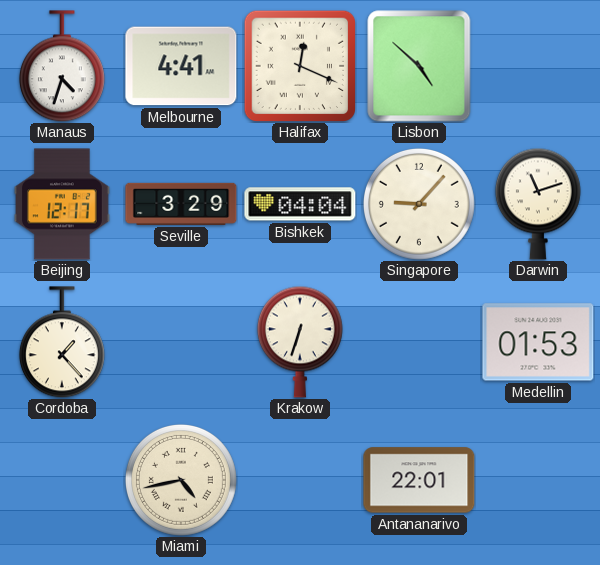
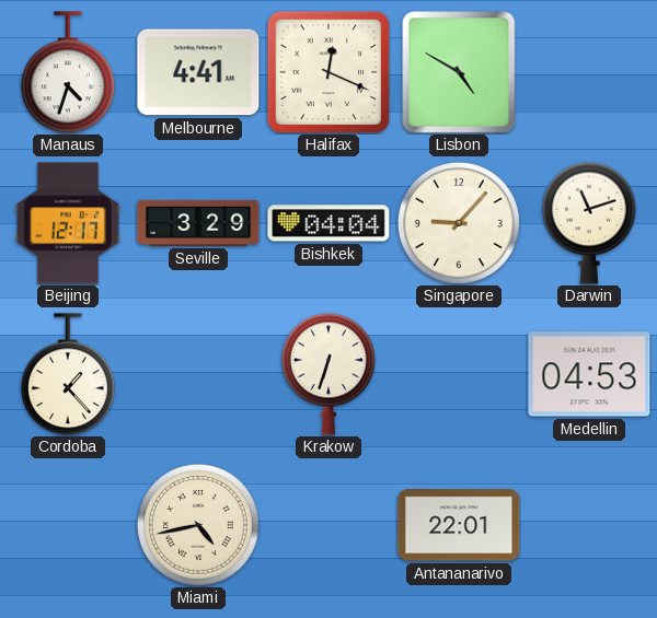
Lisbon: 4:52 -> 4:50
Medellin: 01:53 -> 04:53
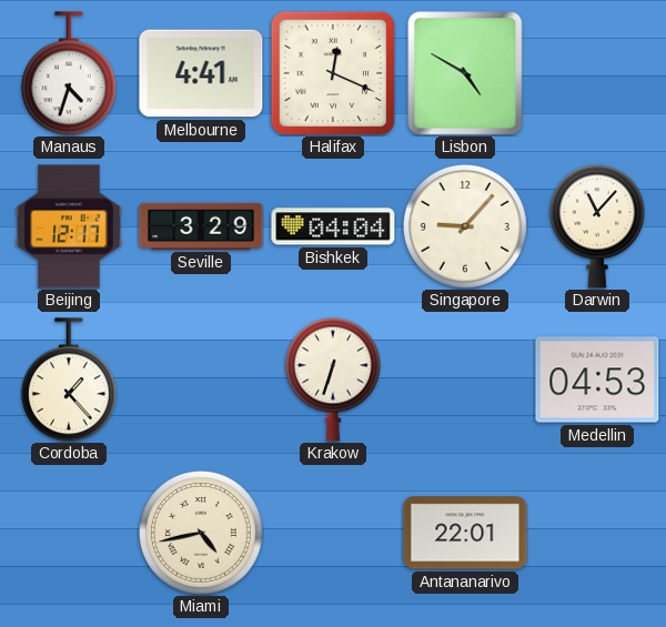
Darwin: 11:12 -> 11:07
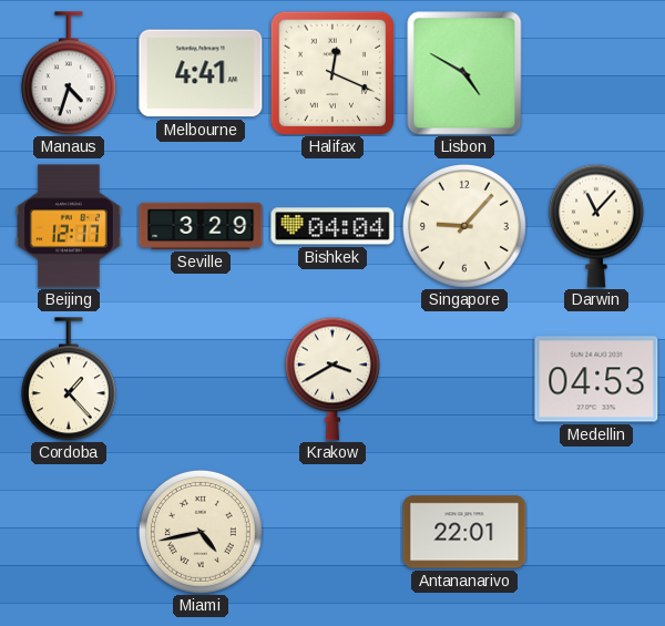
Krakow: 6:33 -> 3:40
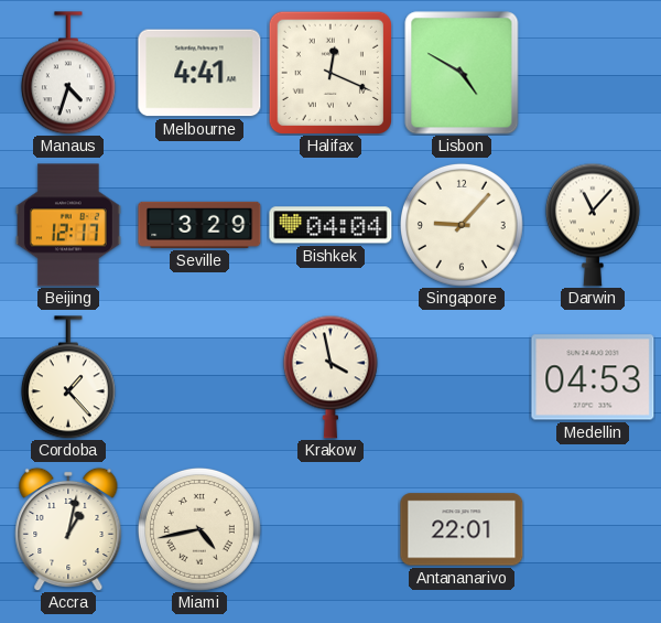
Krakow: 3:40 -> 3:58
Accra: none -> 1:02
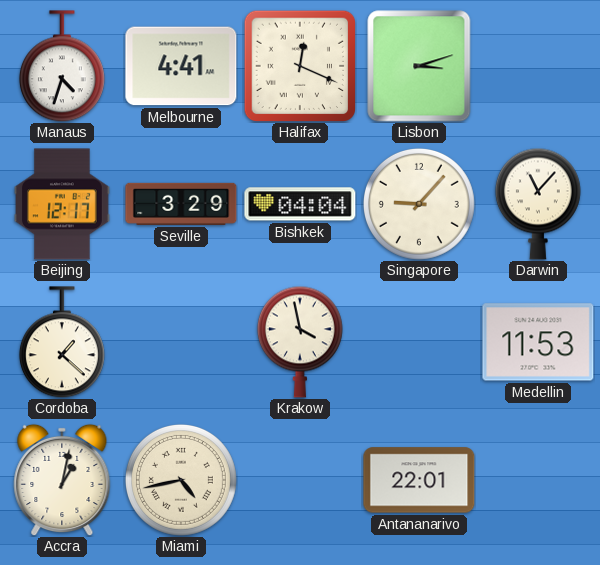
Lisbon: 4:50 -> 3:12
Cordoba: 1:23 -> 1:22
Medellin: 04:53 -> 11:53
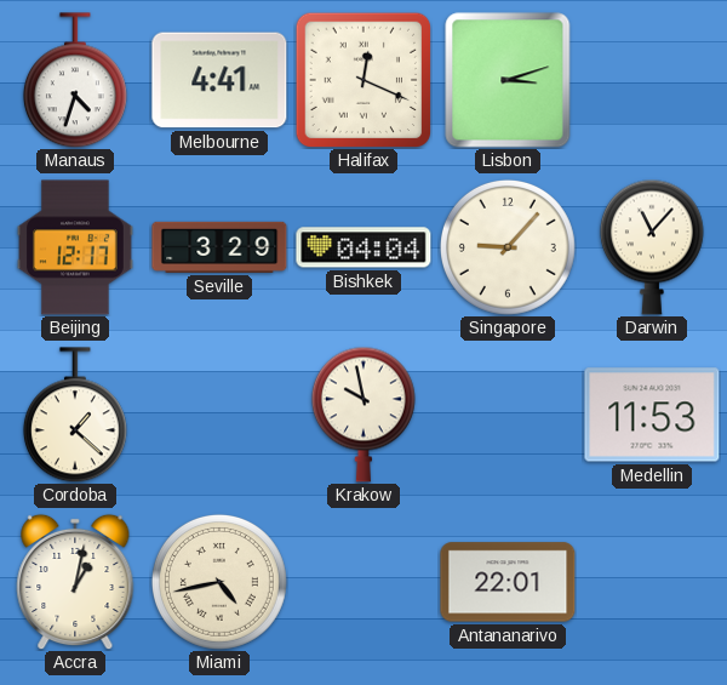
Krakow: 3:58 -> 9:58
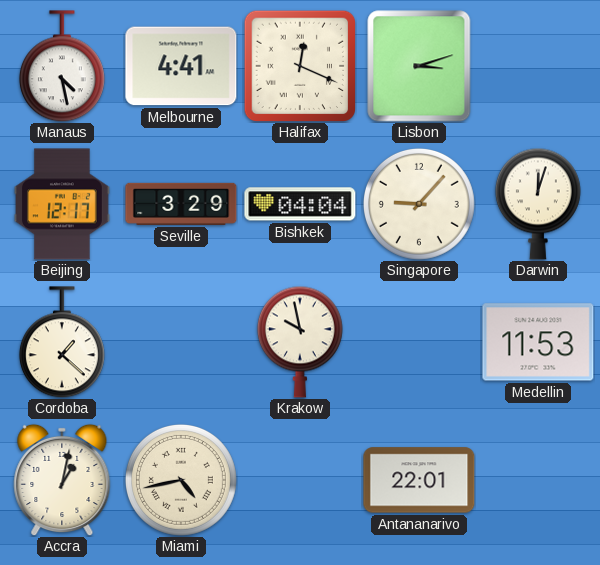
Manaus: 4:33 -> 4:28
Darwin: 11:07 -> 12:03
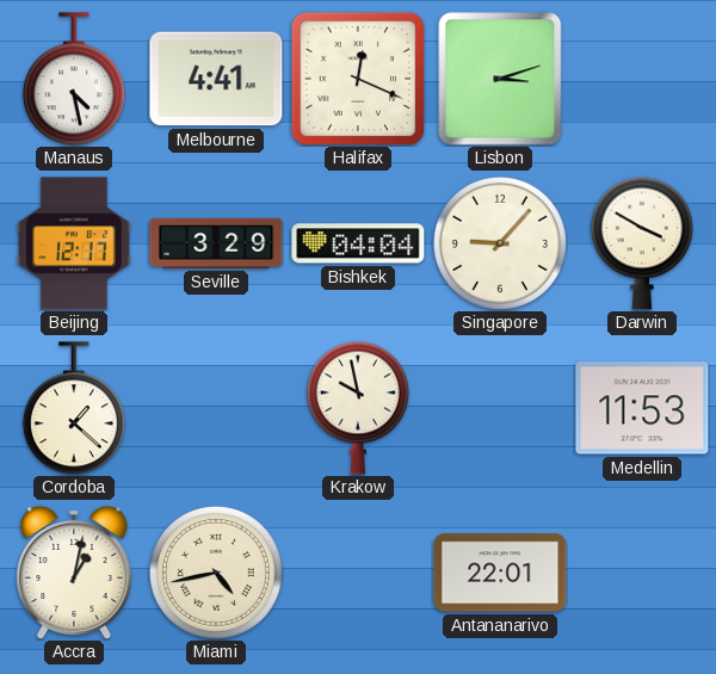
Darwin: 12:03 -> 3:50
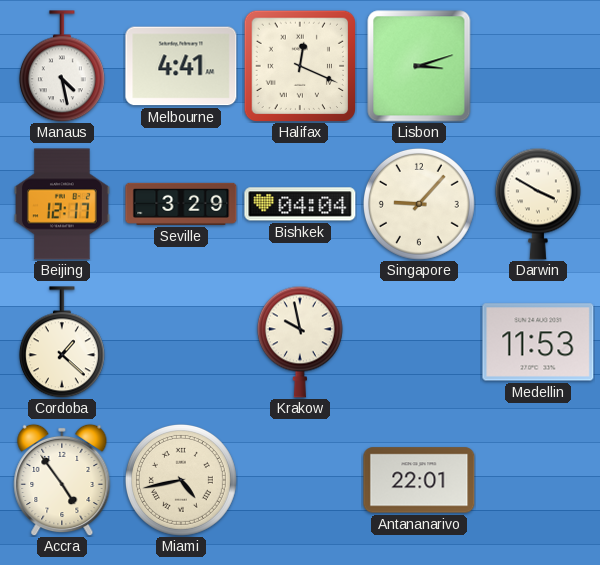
Accra: 1:02 -> 4:54
